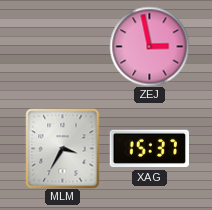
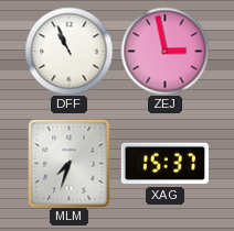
DFF: none -> 10:56
MLM: 3:35 -> 7:33
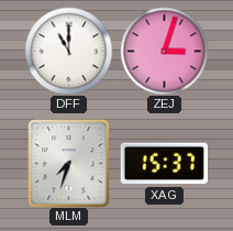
DFF: 10:56 -> 11:00
ZEJ: 2:58 -> 3:03
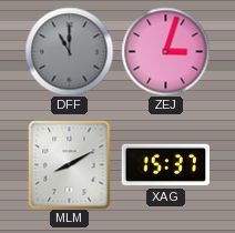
DFF dial: white -> grey
MLM: 7:33 -> 8:10
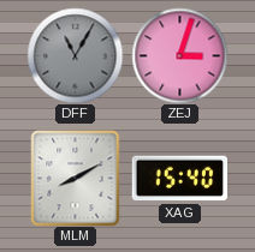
DFF: 11:00 -> 11:05
XAG: 15:37 -> 15:40
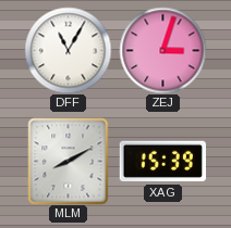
DFF dial: grey -> white
XAG: 15:40 -> 15:39
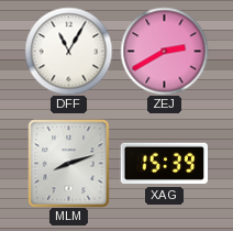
ZEJ: 3:03 -> 2:40
MLM: 8:10 -> 8:12
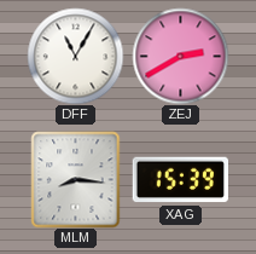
MLM: 8:12 -> 8:16
